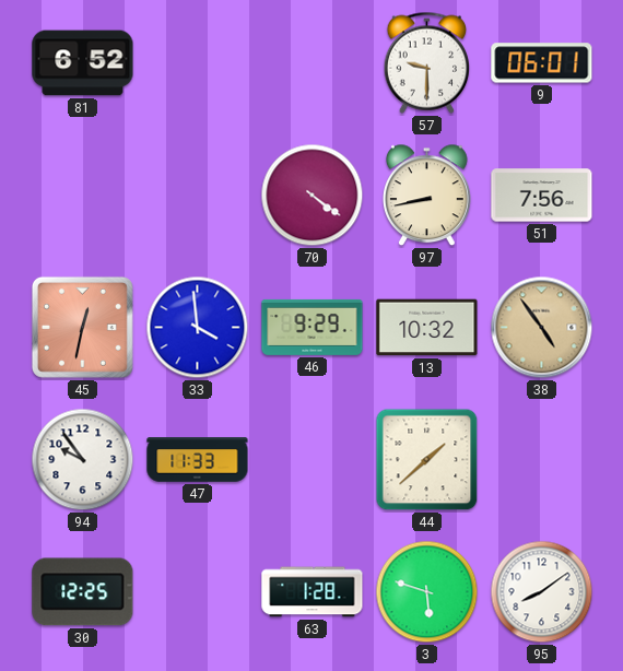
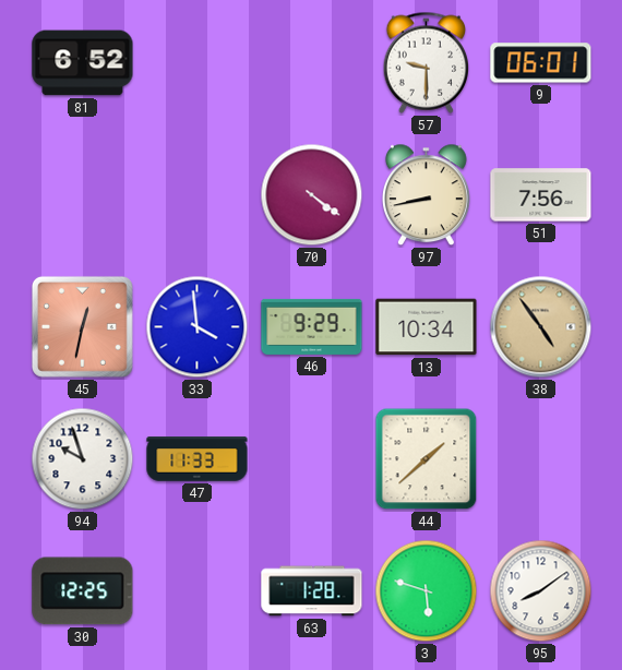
13: 10:32 -> 10:34
94: 9:54 -> 9:57
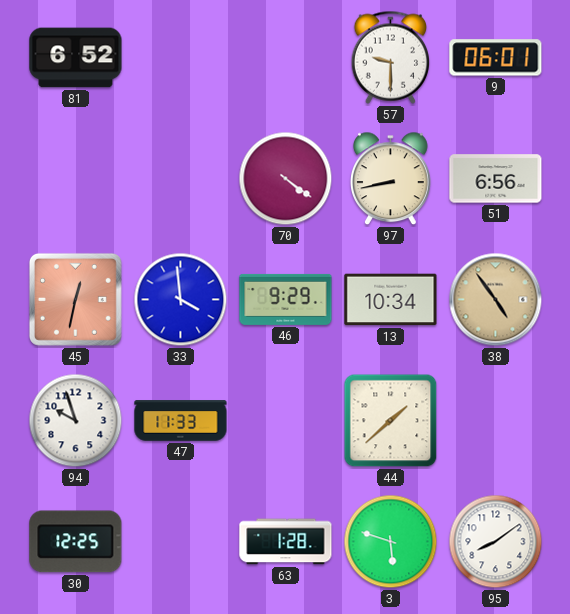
51: 7:56 -> 6:56
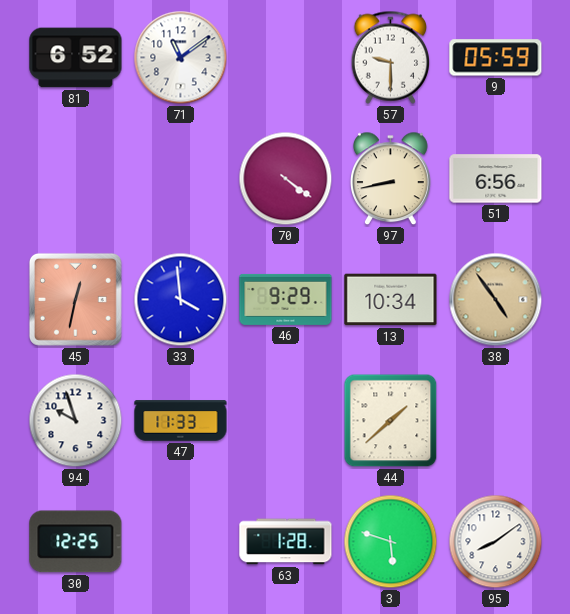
71: none -> 11:09
9: 06:01 -> 05:59
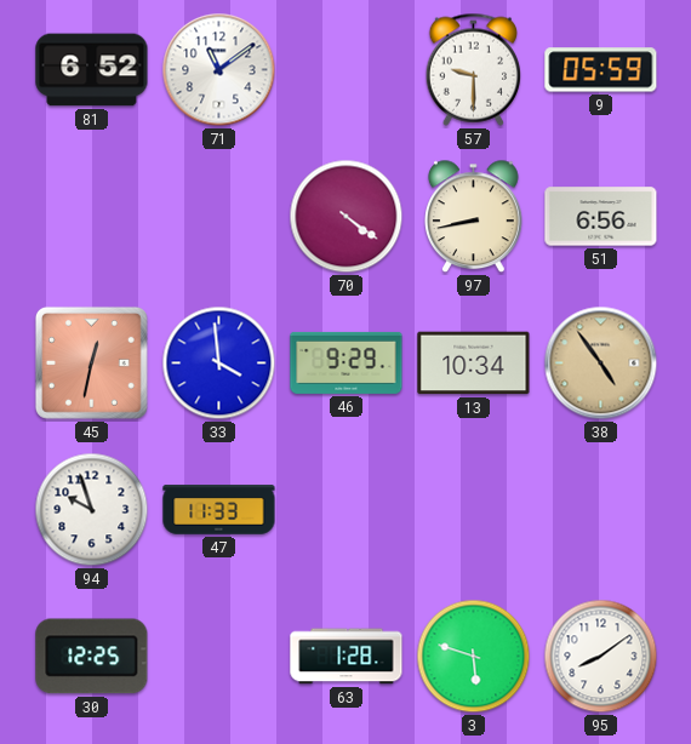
44: 1:38 -> none
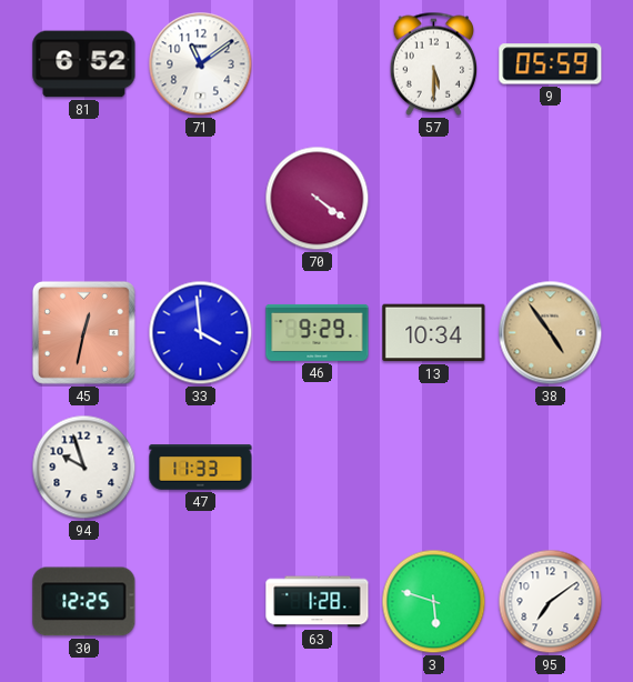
57: 9:30 -> 5:30
97: 8:43 -> none
51: 6:56 -> none
95: 8:09 -> 7:09
